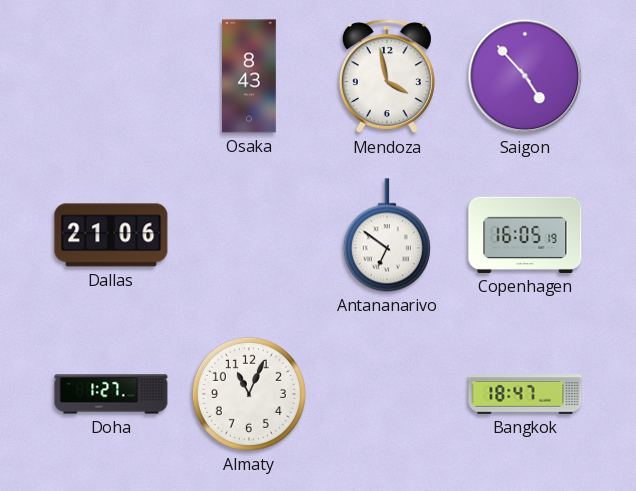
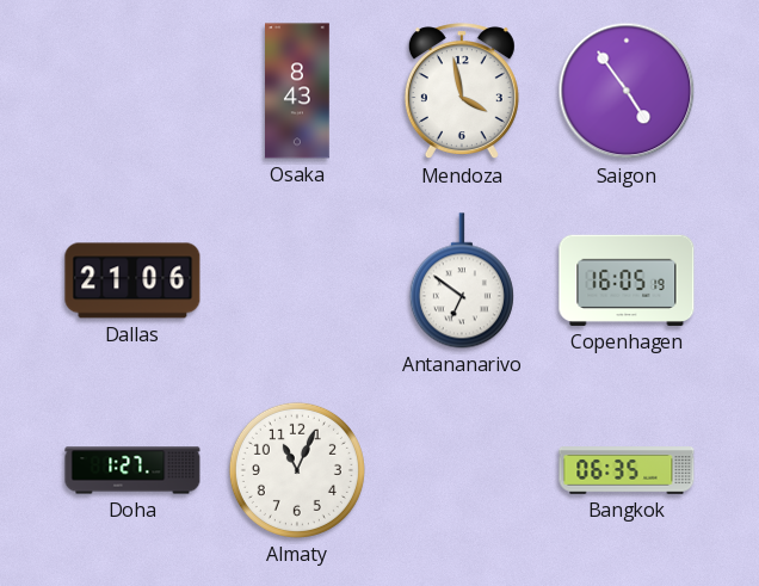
Saigon: 4:53 -> 4:54
Bangkok: 18:47 -> 06:35
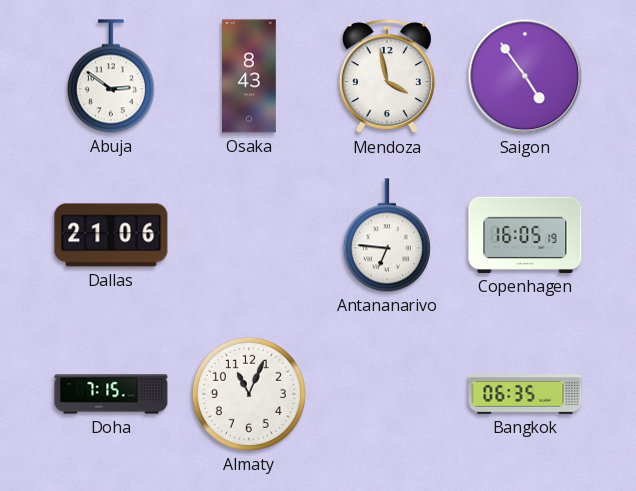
Abuja: none -> 2:51
Antananarivo: 6:51 -> 6:46
Doha: 1:27 -> 7:15
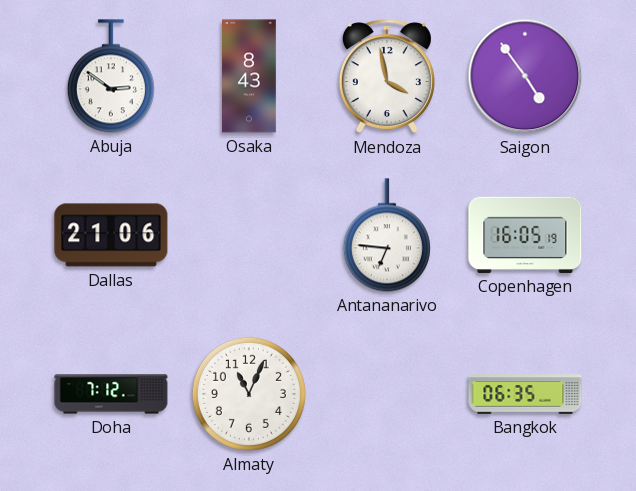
Doha: 7:15 -> 7:12
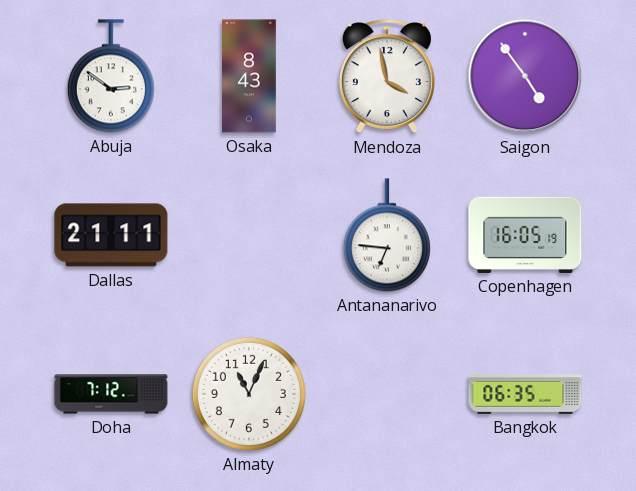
Dallas: 21:06 -> 21:11
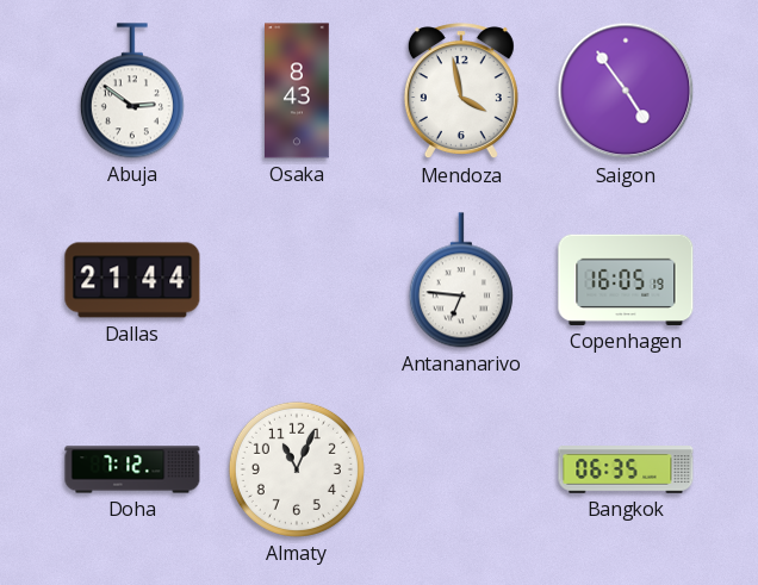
Dallas: 21:11 -> 21:44
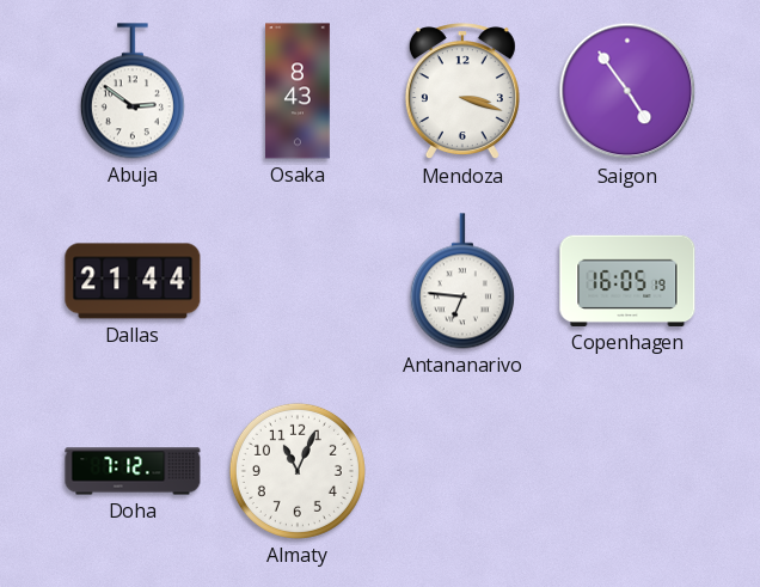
Mendoza: 3:58 -> 3:18
Bangkok: 06:35 -> none
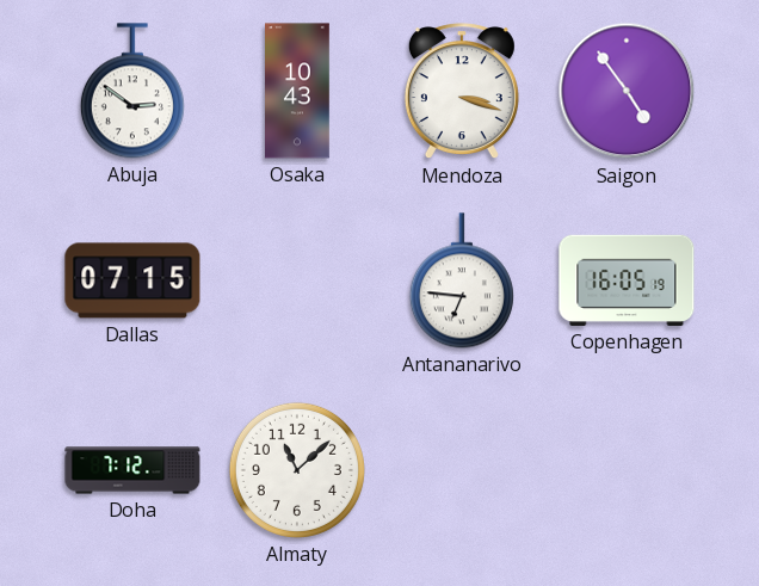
Osaka: 8:43 -> 10:43
Dallas: 21:44 -> 07:15
Almaty: 11:04 -> 11:08
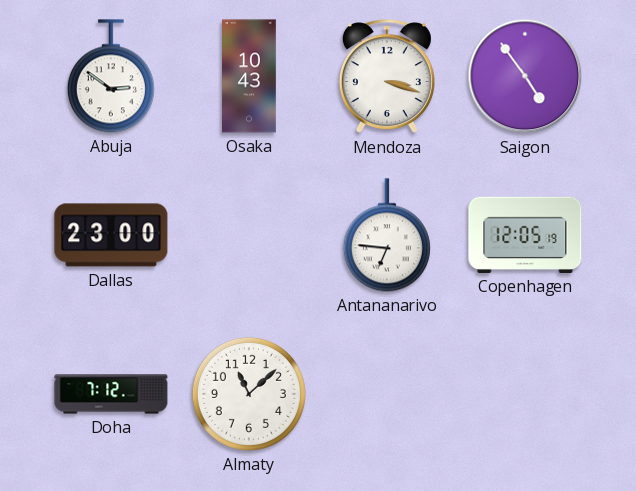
Dallas: 07:15 -> 23:00
Copenhagen: 16:05 -> 12:05
